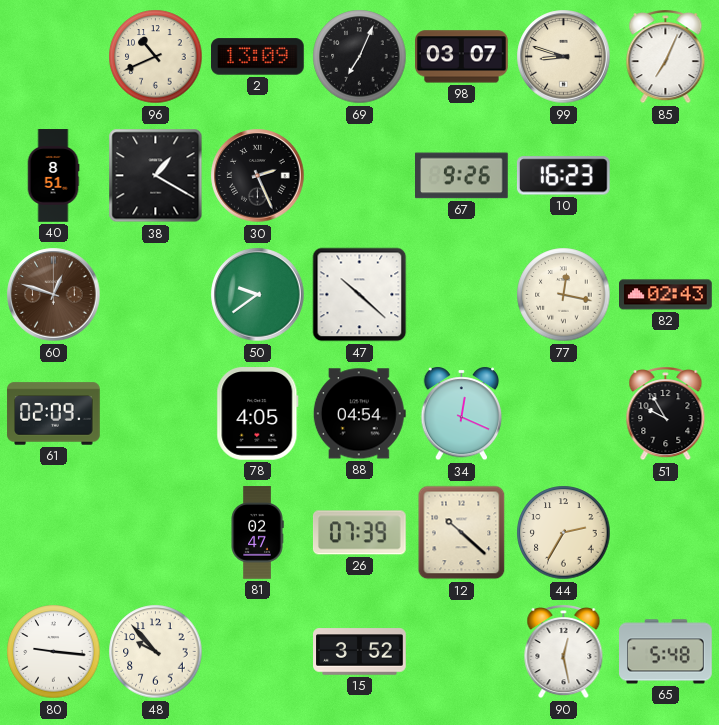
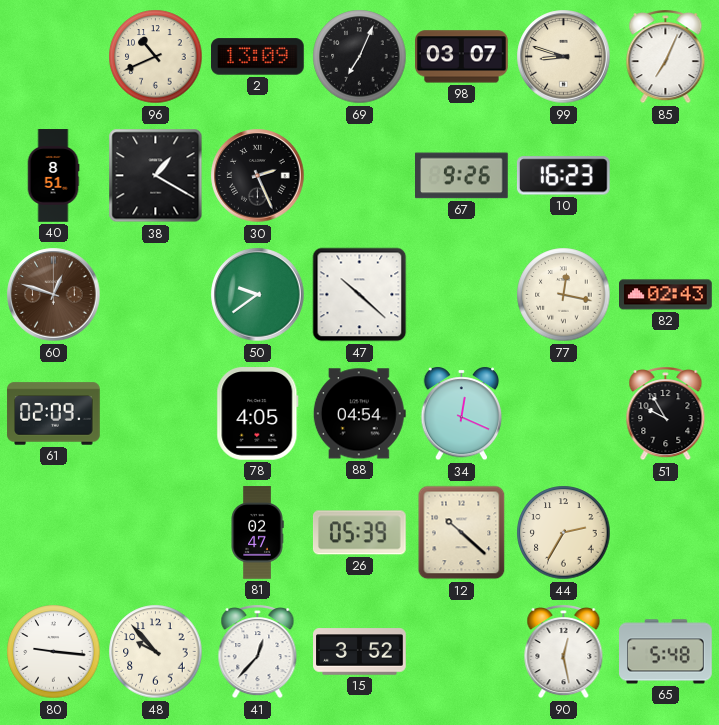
26: 07:39 -> 05:39
41: none -> 12:37
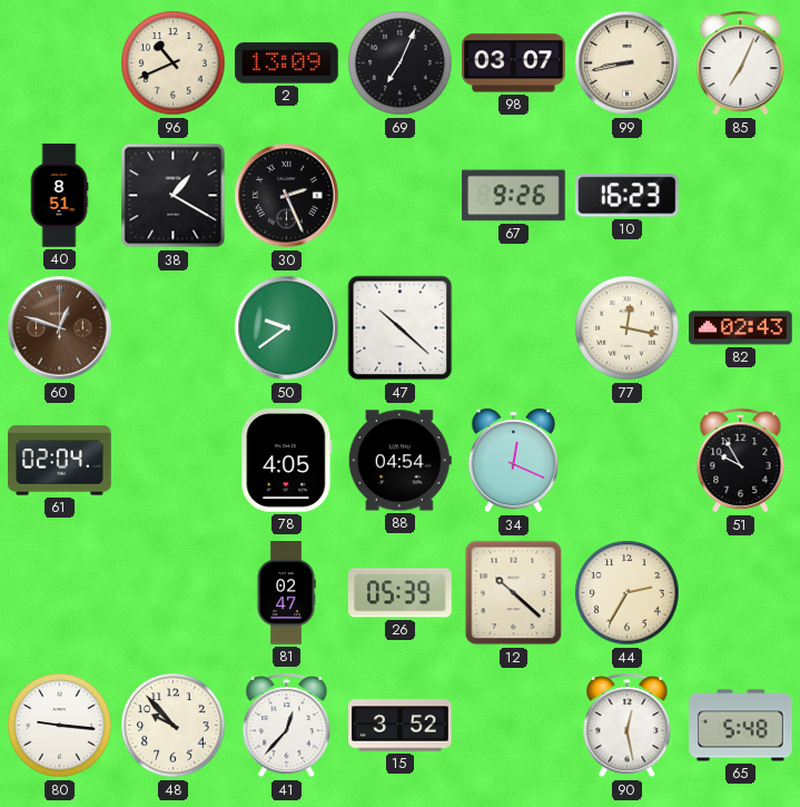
99: 8:48 -> 8:43
61: 02:09 -> 02:04
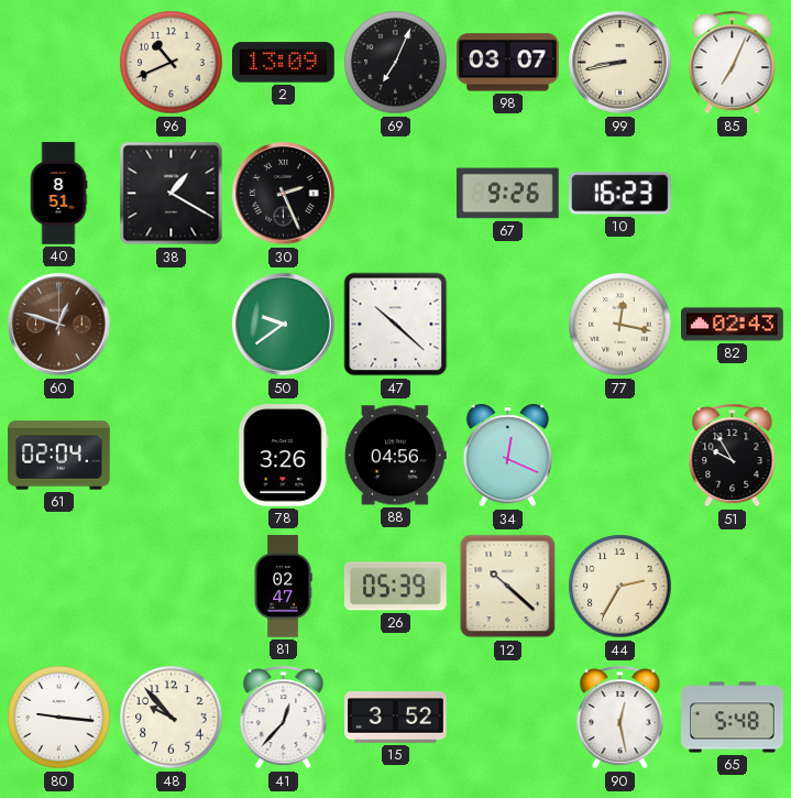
78: 4:05 -> 3:26
88: 04:54 -> 04:56
